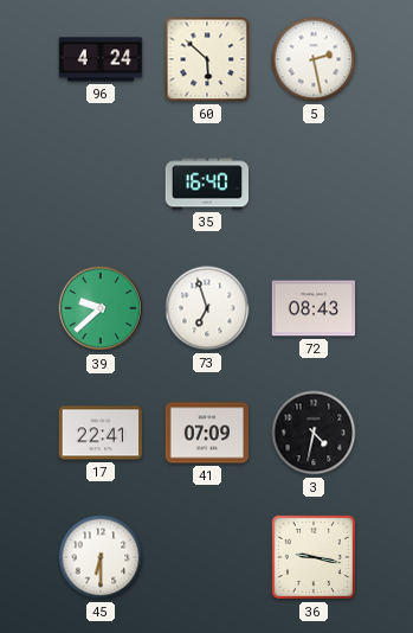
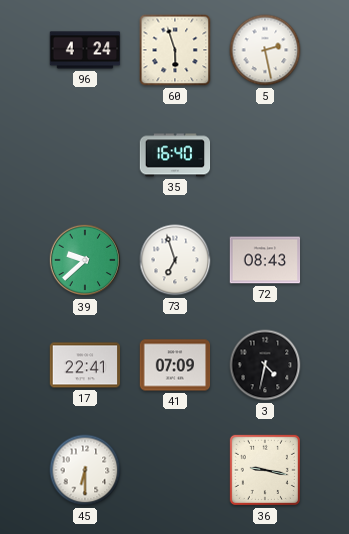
60: 5:52 -> 5:57
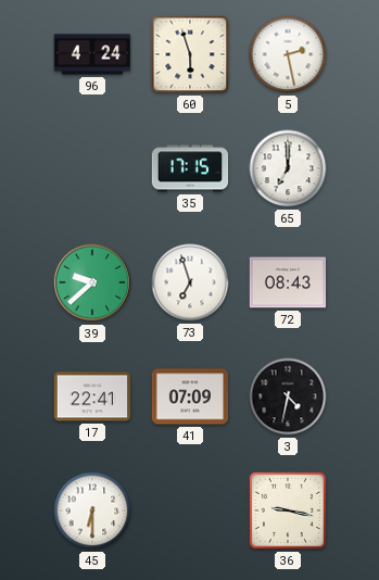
35: 16:40 -> 17:15
65: none -> 7:00
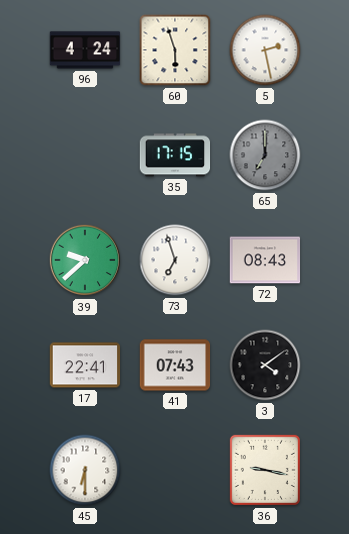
65 dial: white -> grey
41: 07:09 -> 07:43
3: 4:32 -> 4:09
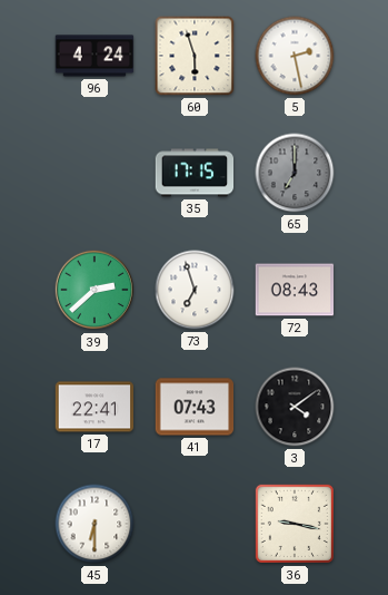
39: 9:38 -> 2:38
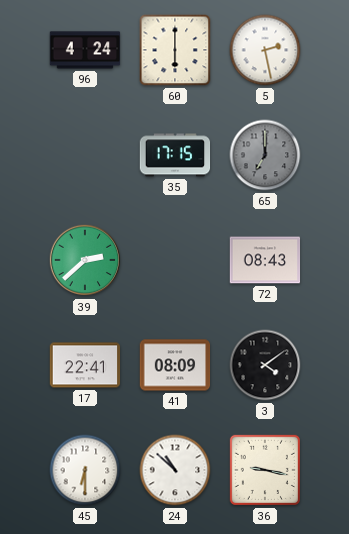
60: 5:57 -> 6:00
73: 6:57 -> none
41: 07:43 -> 08:09
24: none -> 10:52
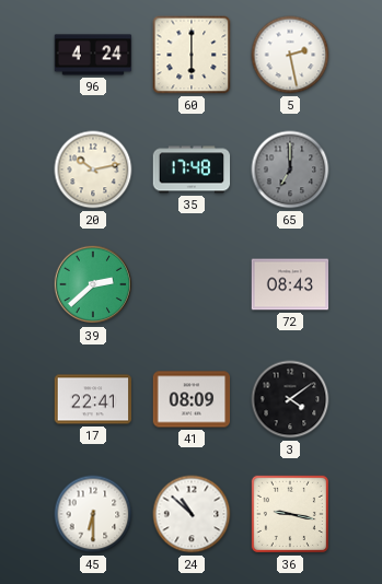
20: none -> 10:13
35: 17:15 -> 17:48
